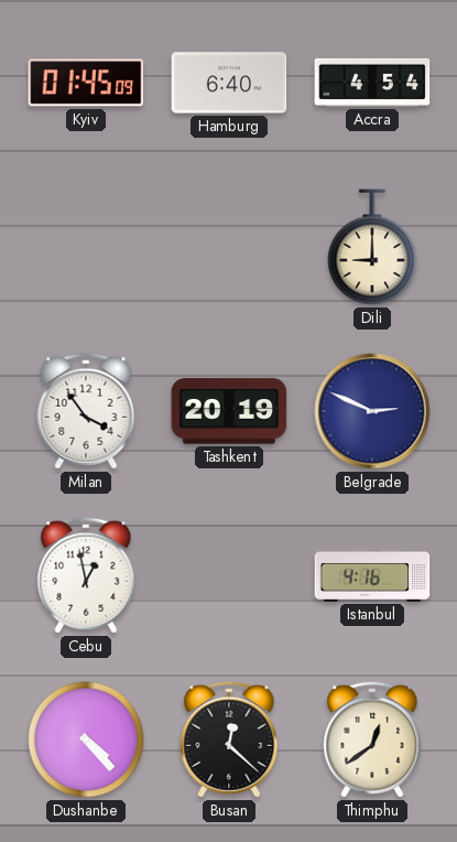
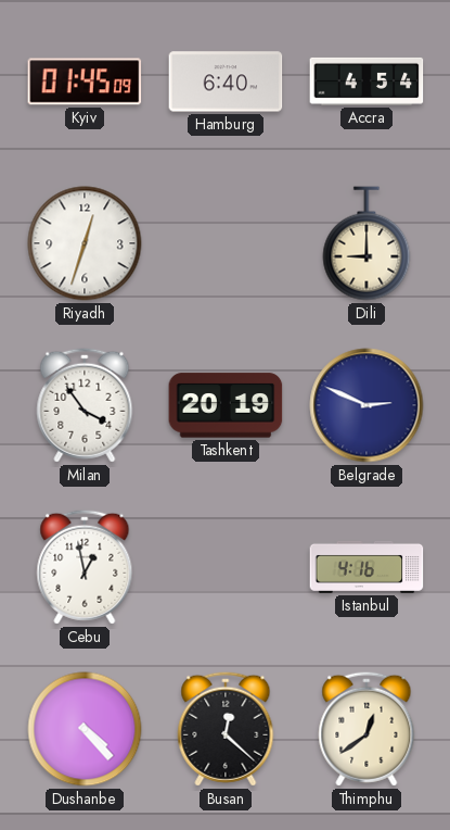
Riyadh: none -> 12:33
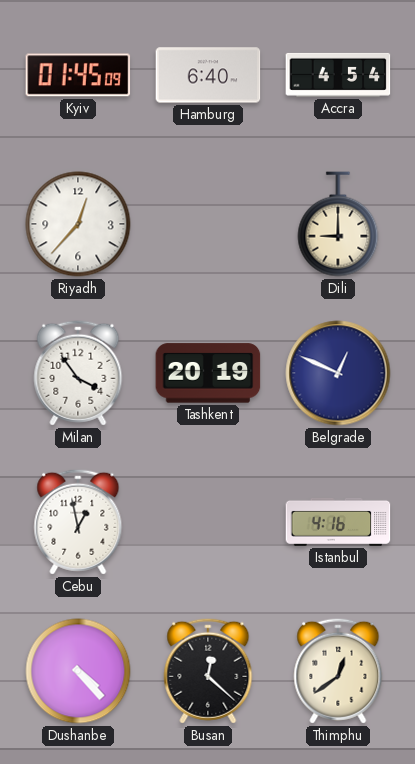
Riyadh: 12:33 -> 12:37
Belgrade: 2:49 -> 12:49
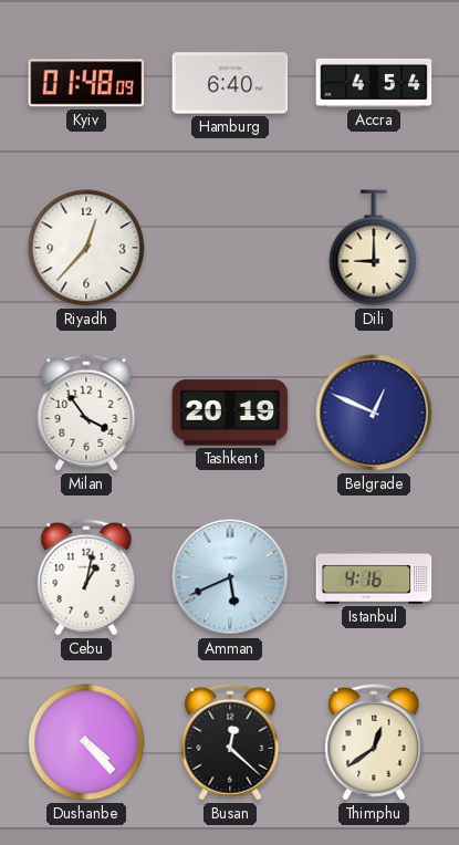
Kyiv: 01:45 -> 01:48
Cebu: 12:58 -> 1:02
Amman: none -> 5:41
